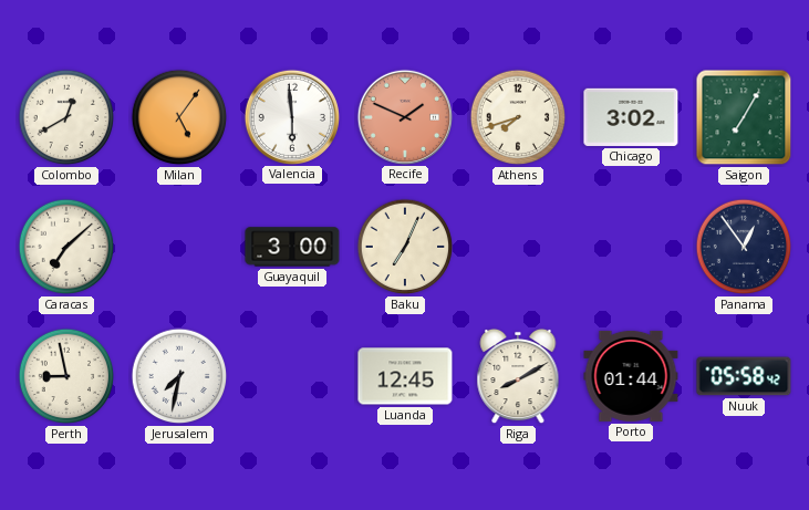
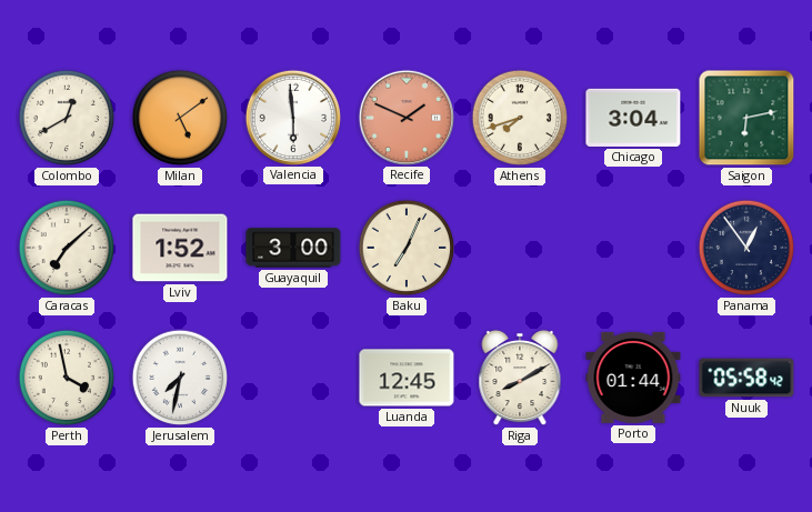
Milan: 5:06 -> 5:09
Chicago: 3:02 -> 3:04
Saigon: 7:05 -> 6:13
Lviv: none -> 1:52
Perth: 8:58 -> 3:58
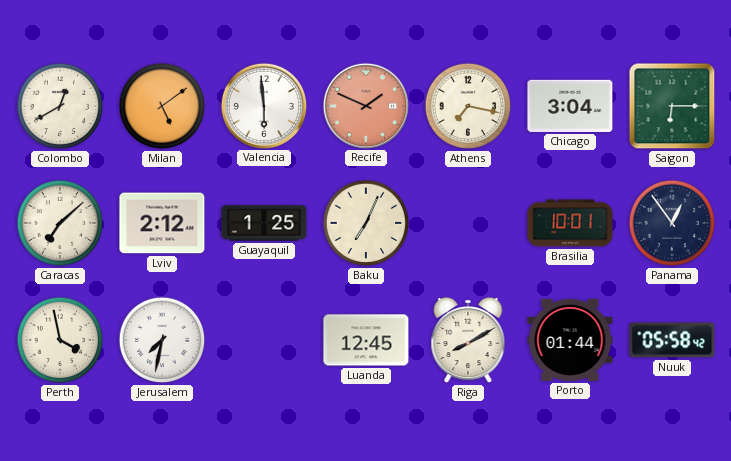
Athens: 7:42 -> 7:17
Saigon: 6:13 -> 6:15
Lviv: 1:52 -> 2:12
Guayaquil: 3:00 -> 1:25
Brasilia: none -> 10:01
